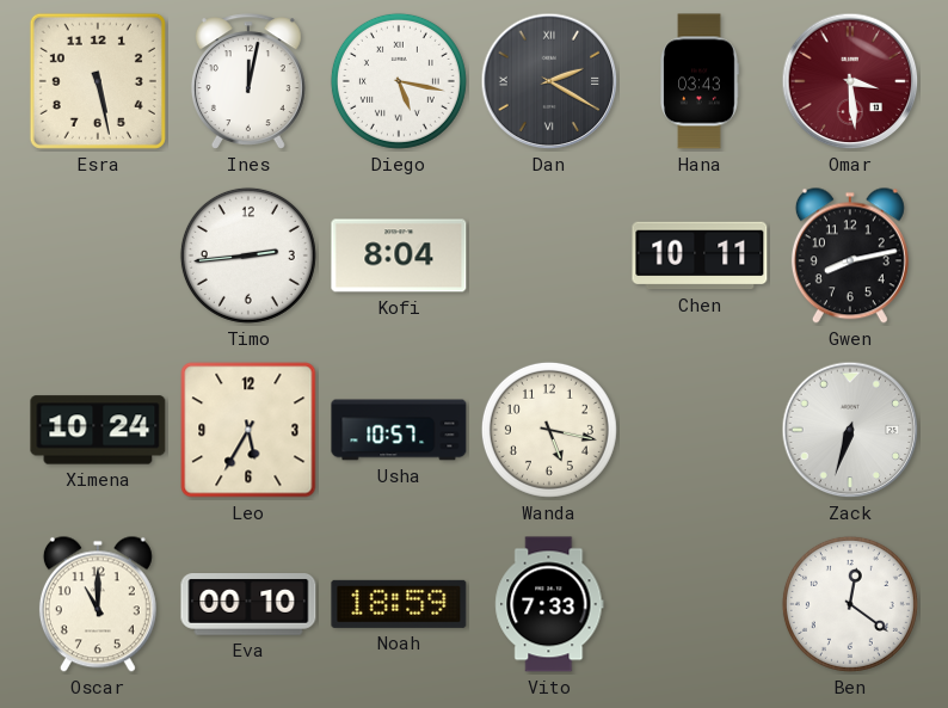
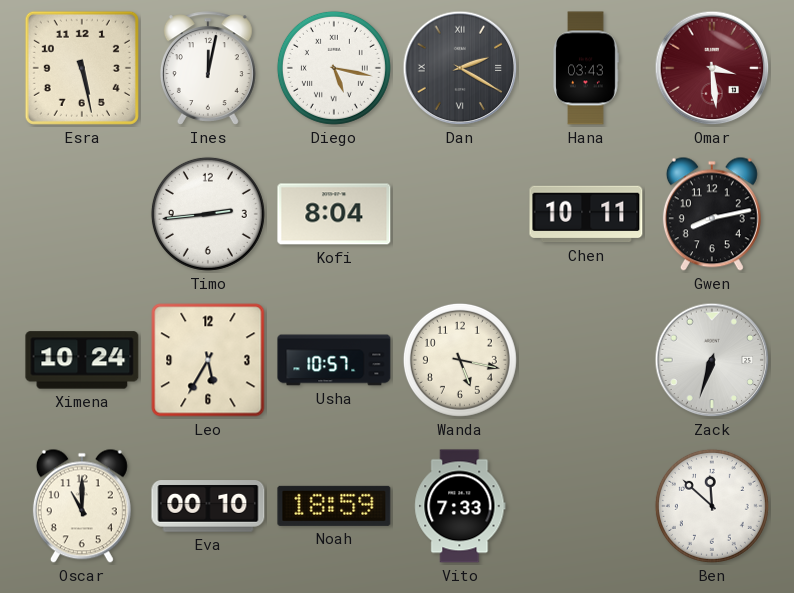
Ben: 12:21 -> 11:52
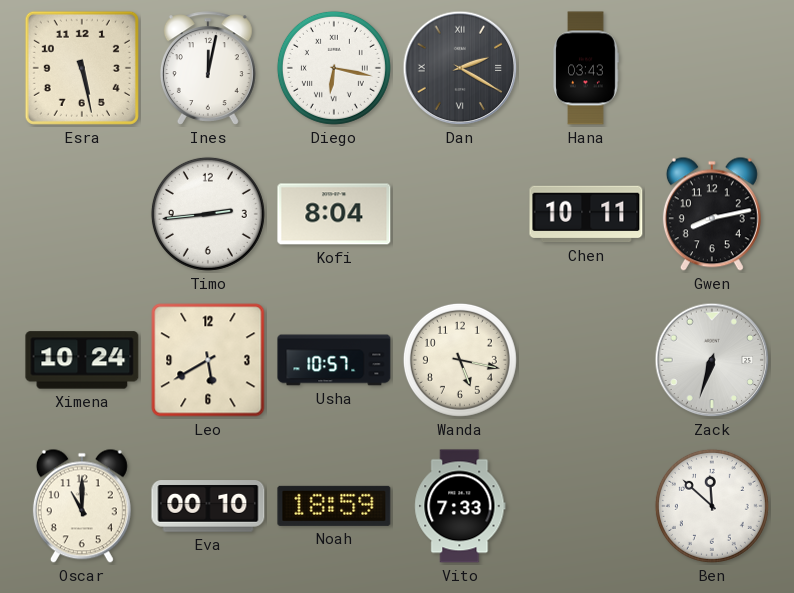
Diego: 5:17 -> 6:17
Omar: 3:29 -> none
Leo: 5:35 -> 5:40
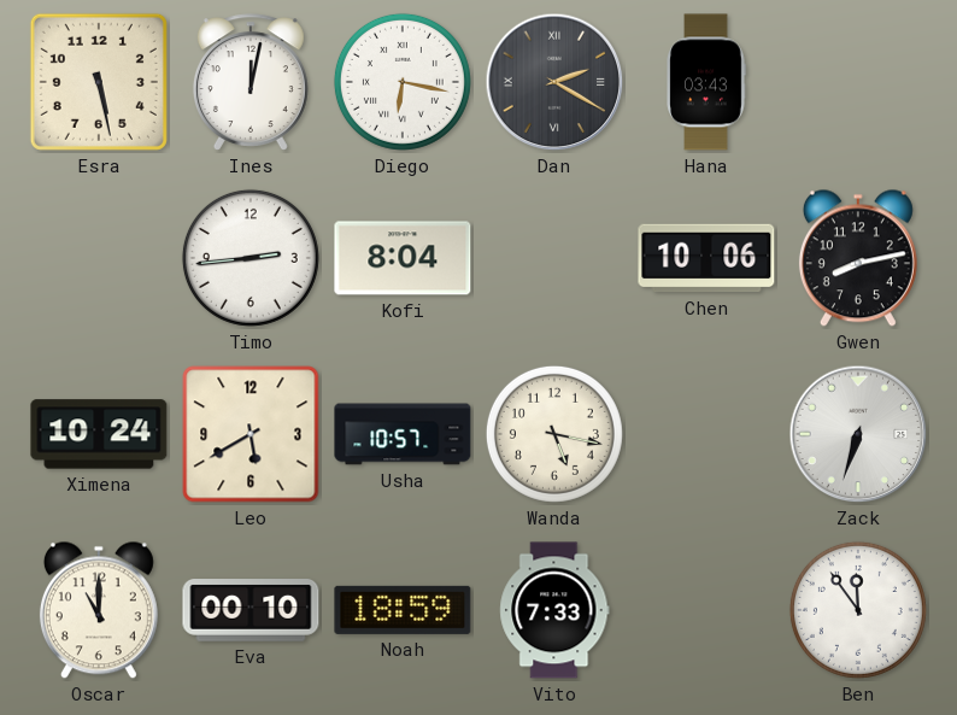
Chen: 10:11 -> 10:06
Ben: 11:52 -> 11:54
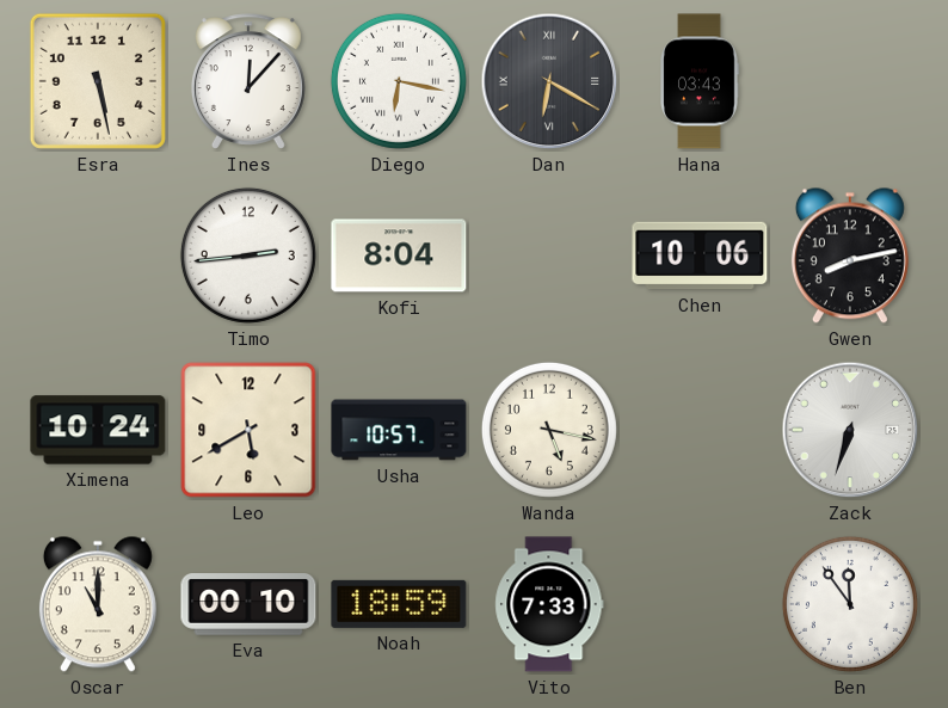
Ines: 12:02 -> 12:07
Dan: 2:20 -> 6:20
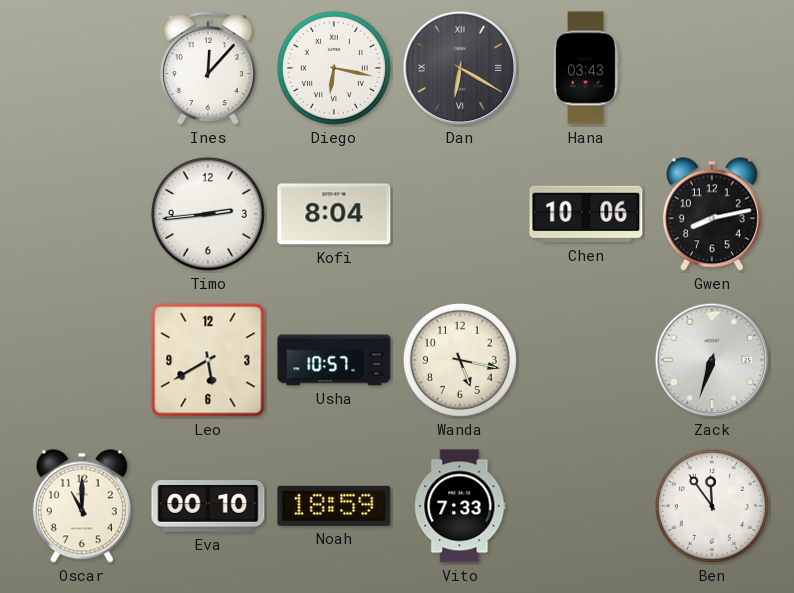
Esra: 5:28 -> none
Ximena: 10:24 -> none
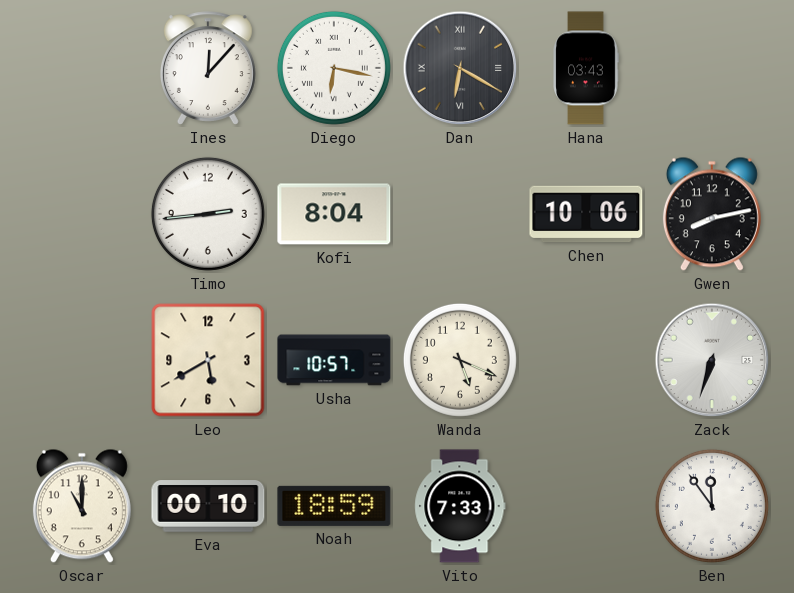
Wanda: 5:17 -> 5:19
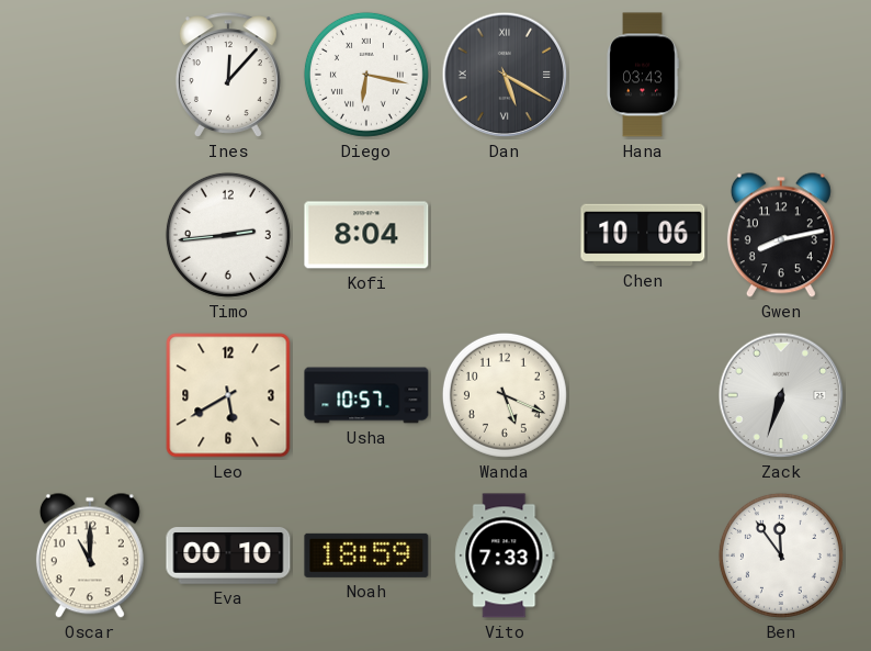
Dan: 6:20 -> 5:20
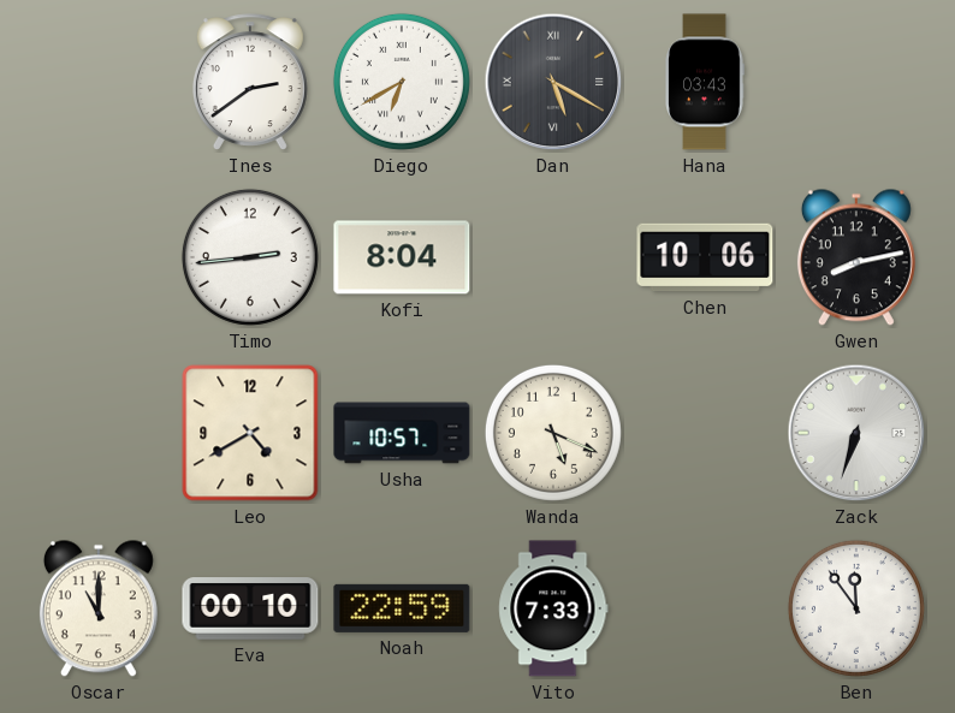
Ines: 12:07 -> 2:39
Diego: 6:17 -> 6:40
Leo: 5:40 -> 4:40
Noah: 18:59 -> 22:59
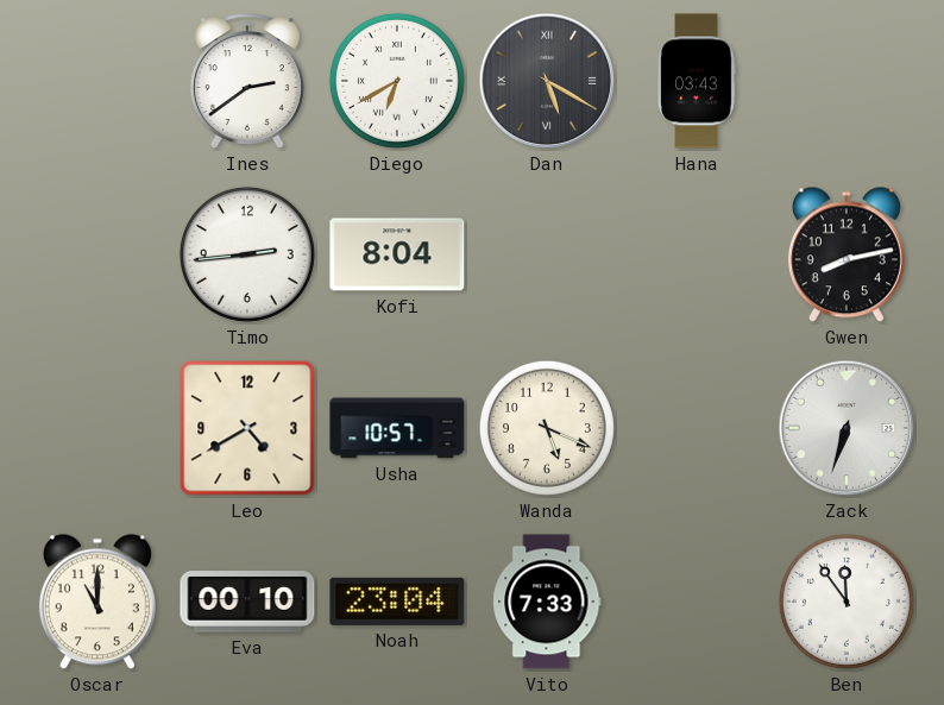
Chen: 10:06 -> none
Noah: 22:59 -> 23:04
